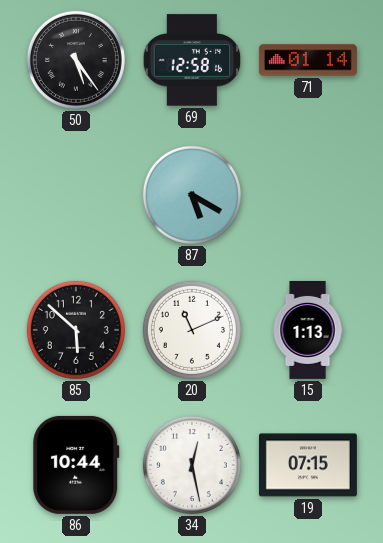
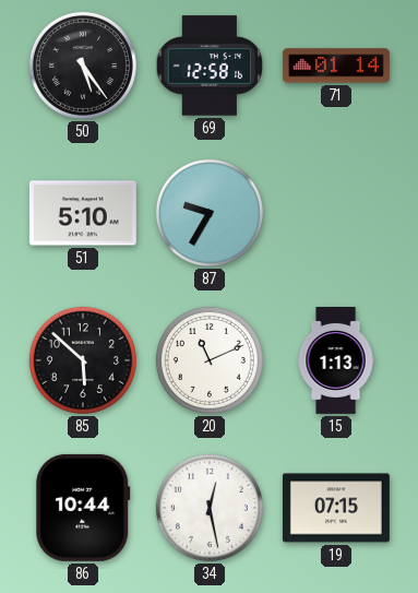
51: none -> 5:10
87: 5:20 -> 9:35
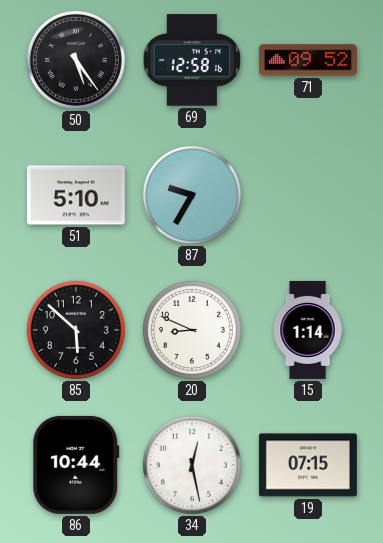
71: 01:14 -> 09:52
20: 11:11 -> 8:49
15: 1:13 -> 1:14
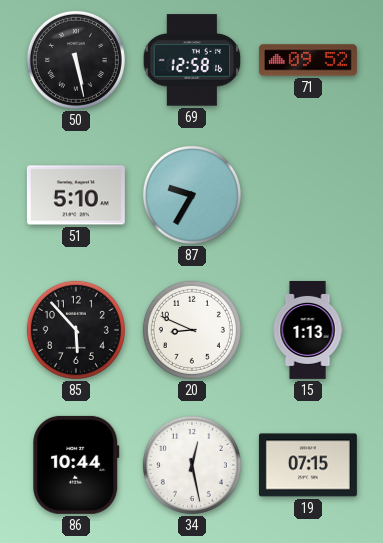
50: 5:24 -> 5:28
85: 5:52 -> 5:53
15: 1:14 -> 1:13
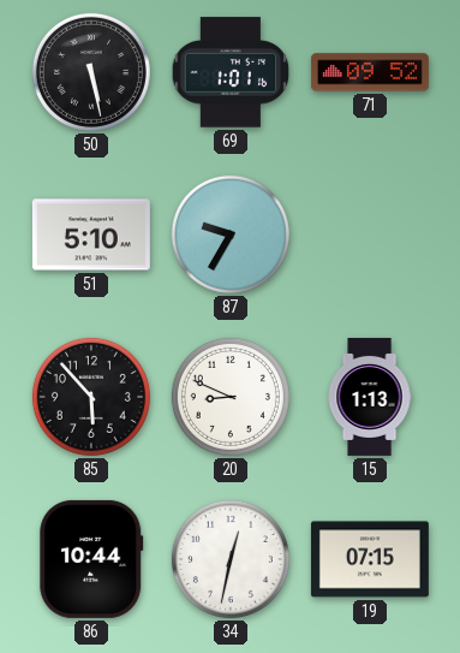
69: 12:58 -> 1:01
34: 12:28 -> 12:32
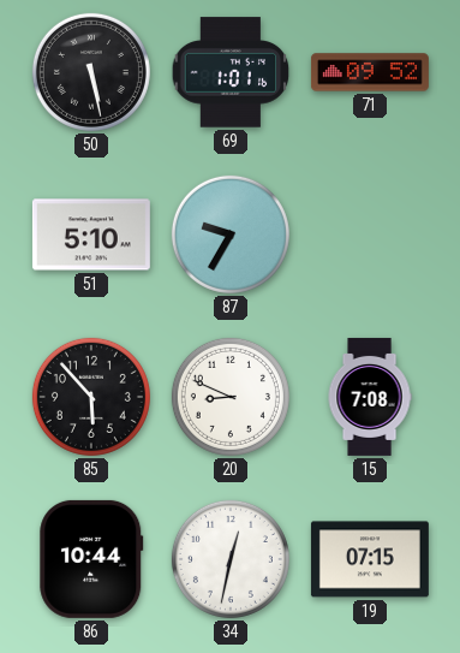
15: 1:13 -> 7:08
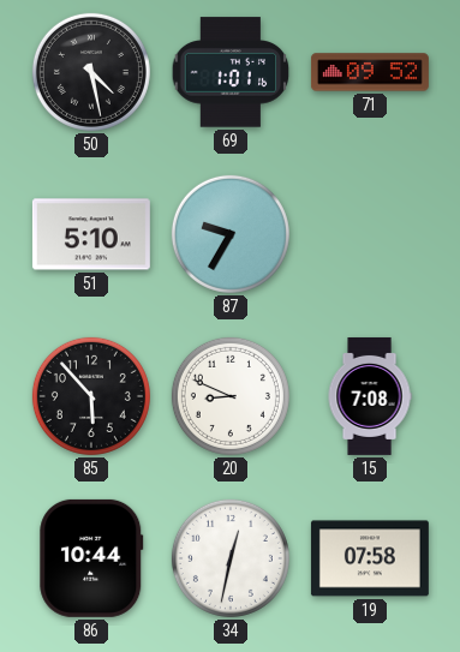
50: 5:28 -> 4:28
19: 07:15 -> 07:58
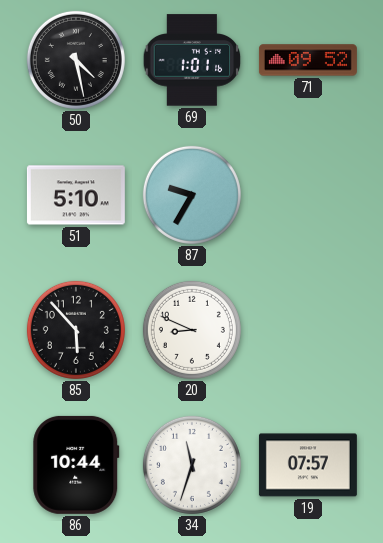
15: 7:08 -> none
34: 12:32 -> 11:33
19: 07:58 -> 07:57
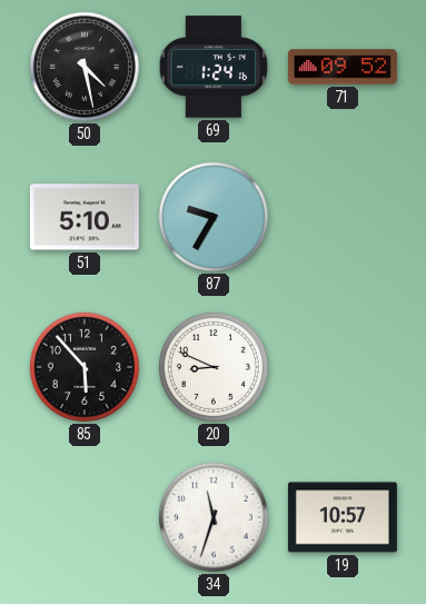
69: 1:01 -> 1:24
86: 10:44 -> none
19: 07:57 -> 10:57
